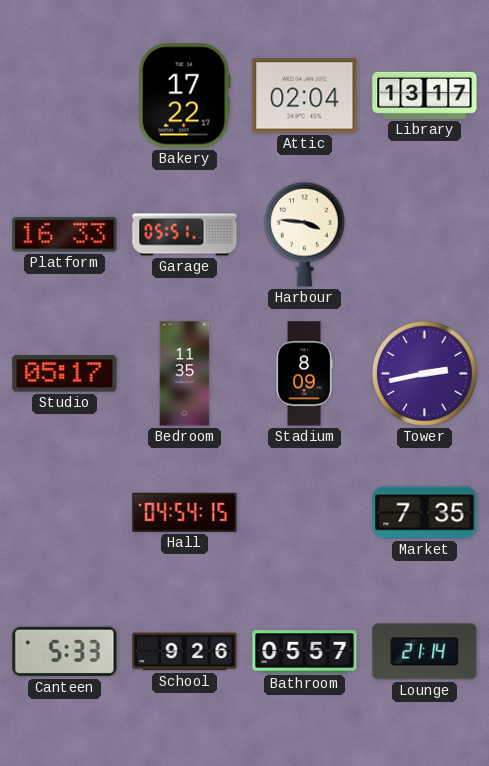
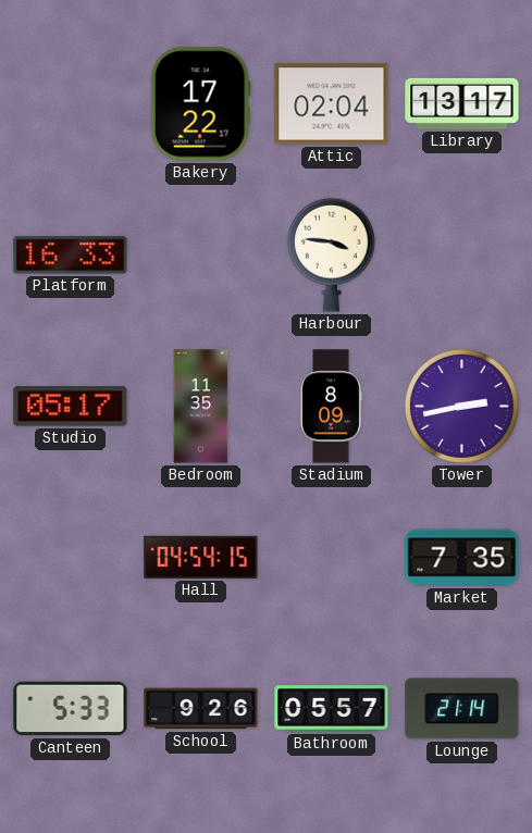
Garage: 05:51 -> none
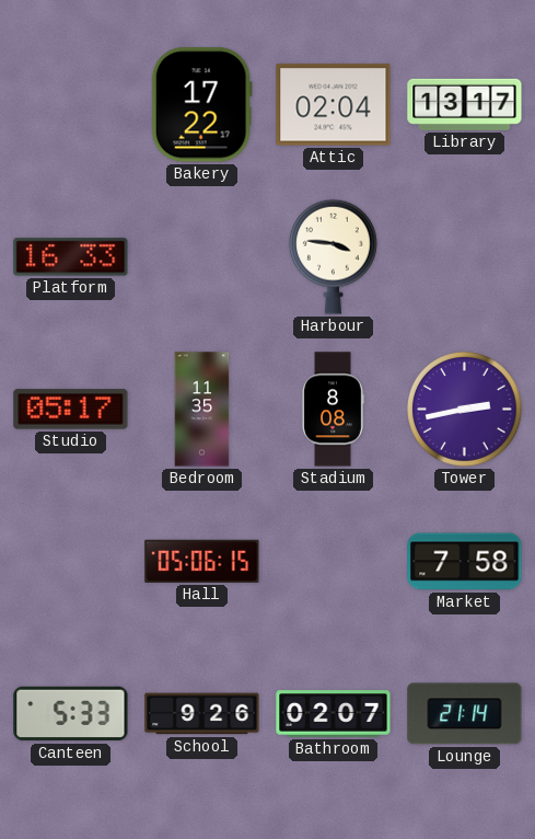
Stadium: 8:09 -> 8:08
Hall: 04:54 -> 05:06
Market: 7:35 -> 7:58
Bathroom: 05:57 -> 02:07
